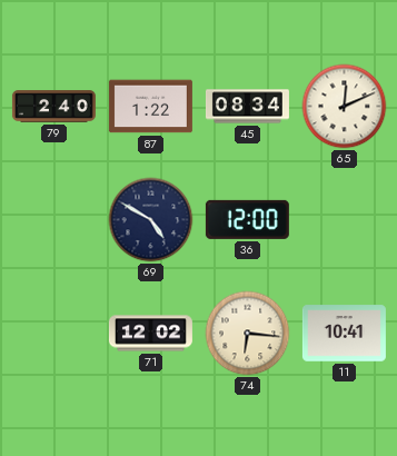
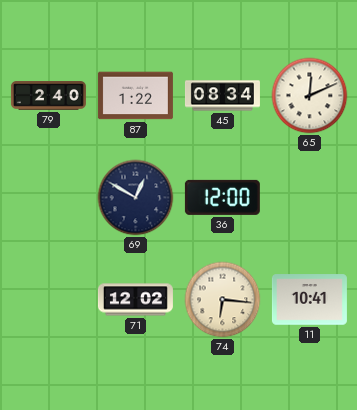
69: 4:50 -> 12:50
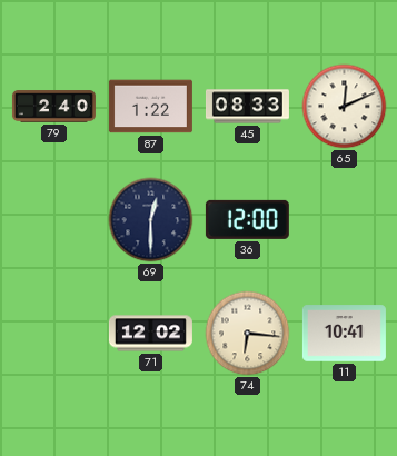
45: 08:34 -> 08:33
69: 12:50 -> 12:30
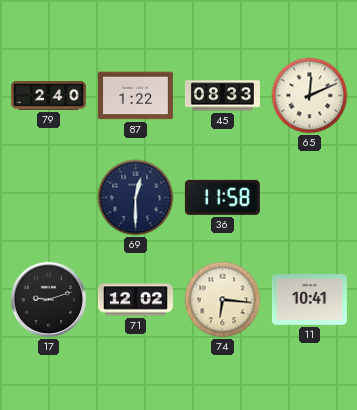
36: 12:00 -> 11:58
17: none -> 9:12
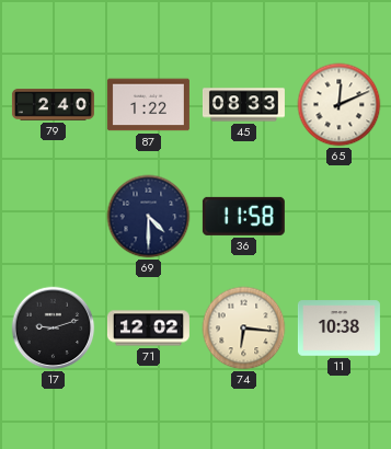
69: 12:30 -> 4:30
11: 10:41 -> 10:38
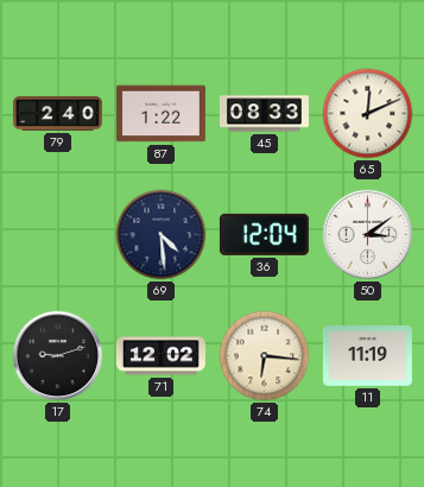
69: 4:30 -> 4:29
36: 11:58 -> 12:04
50: none -> 3:09
11: 10:38 -> 11:19
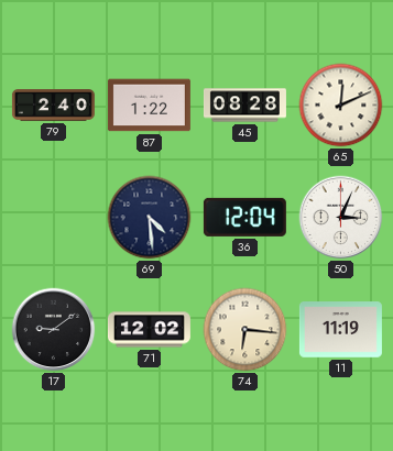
45: 08:33 -> 08:28
50: 3:09 -> 3:04
17: 9:12 -> 9:09
